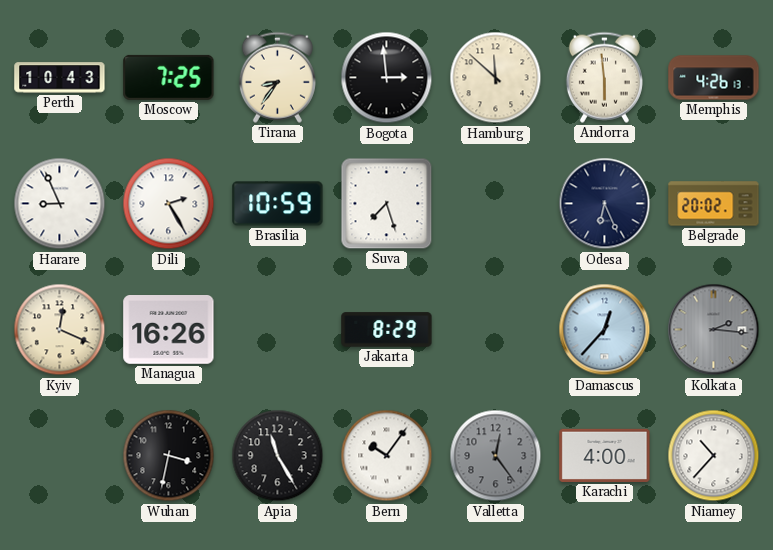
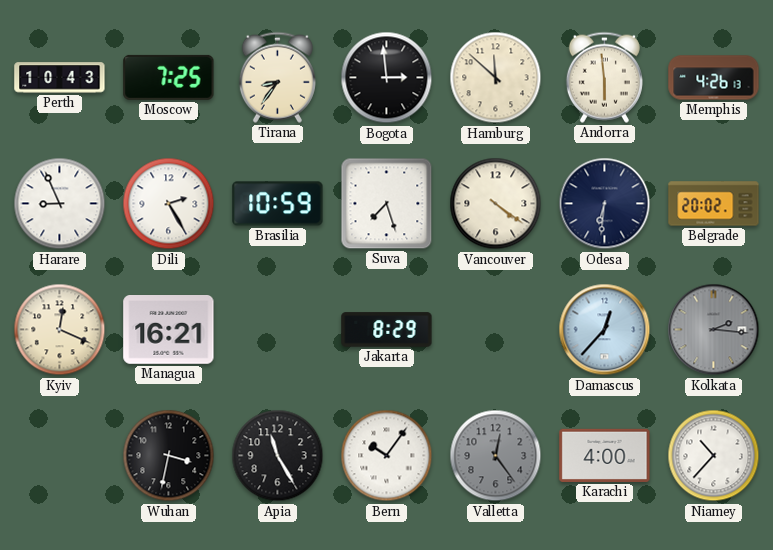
Vancouver: none -> 4:21
Odesa: 6:26 -> 6:31
Managua: 16:26 -> 16:21
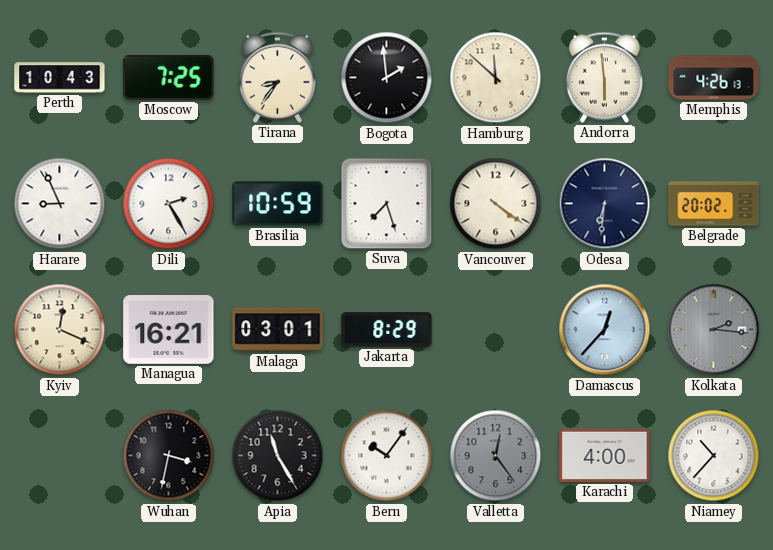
Bogota: 2:59 -> 1:59
Malaga: none -> 03:01
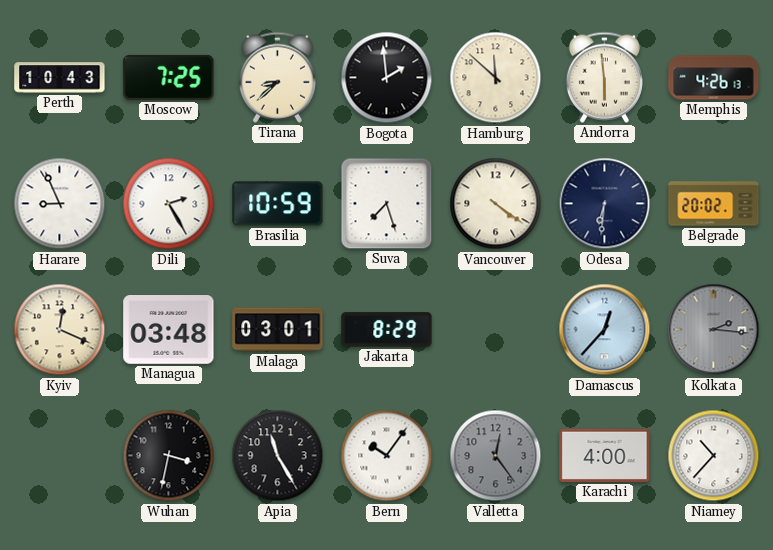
Tirana: 8:36 -> 8:38
Managua: 16:21 -> 03:48
